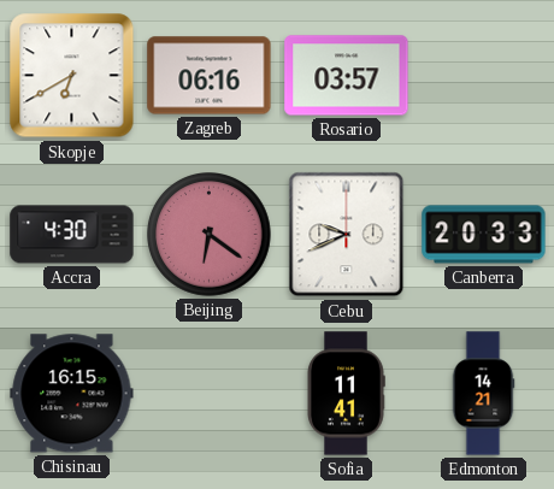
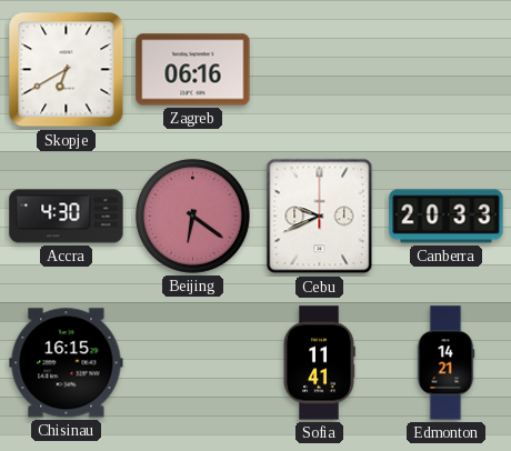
Rosario: 03:57 -> none
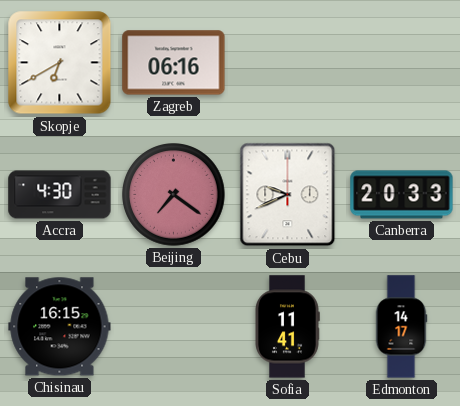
Beijing: 6:21 -> 7:21
Edmonton: 14:21 -> 14:17
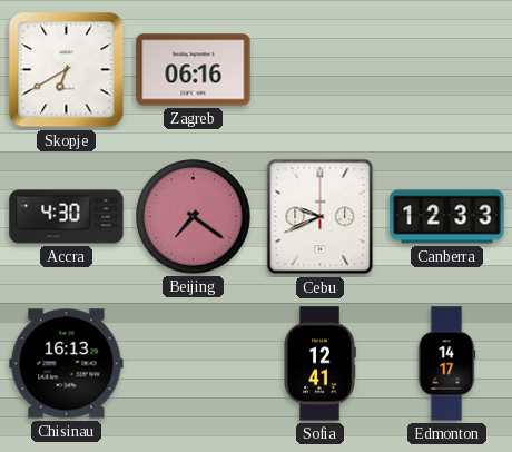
Canberra: 20:33 -> 12:33
Chisinau: 16:15 -> 16:13
Sofia: 11:41 -> 12:41
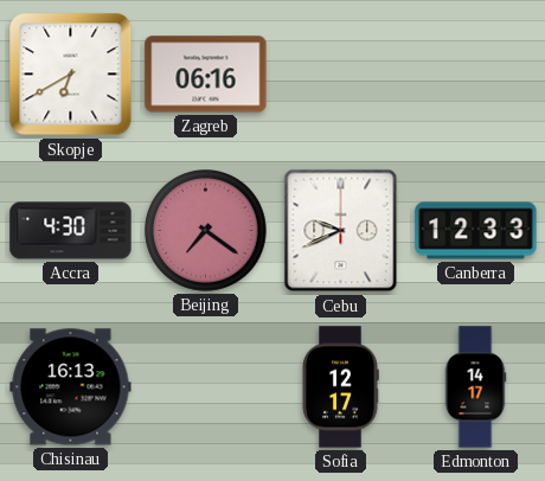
Sofia: 12:41 -> 12:17
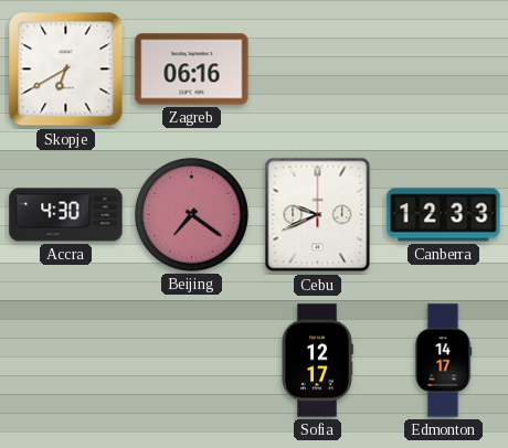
Chisinau: 16:13 -> none
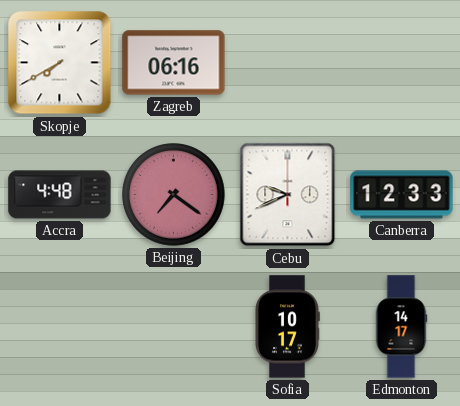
Skopje: 6:40 -> 7:40
Accra: 4:30 -> 4:48
Sofia: 12:17 -> 10:17
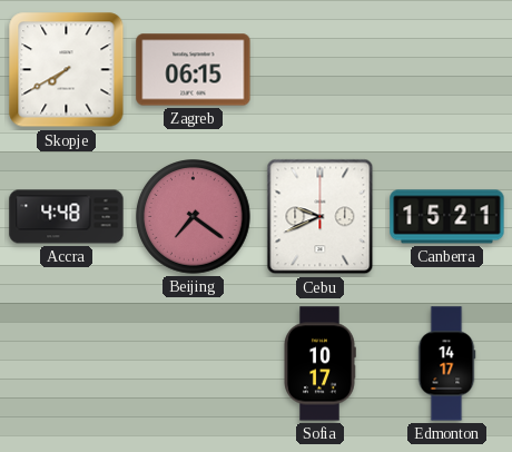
Zagreb: 06:16 -> 06:15
Canberra: 12:33 -> 15:21
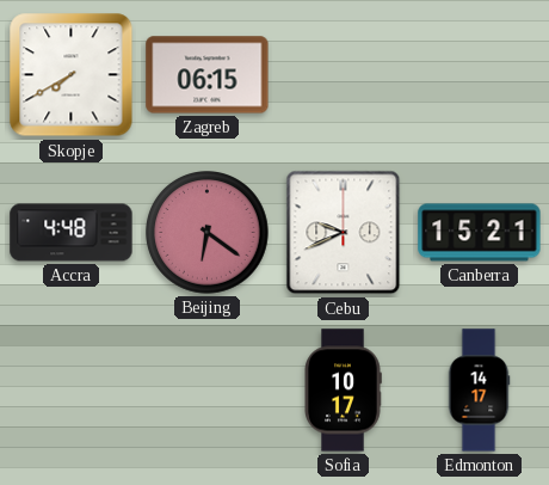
Beijing: 7:21 -> 6:21
